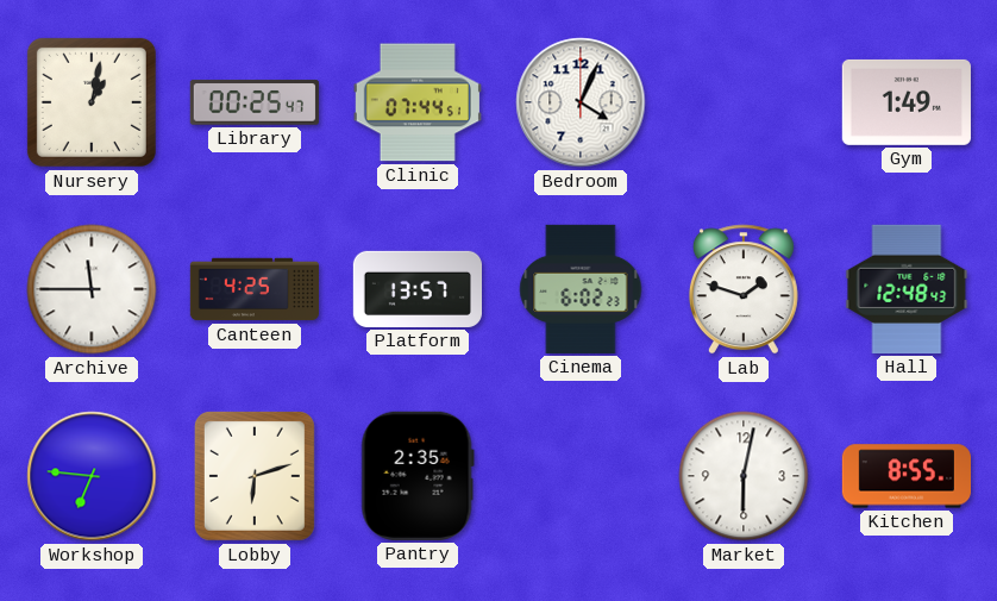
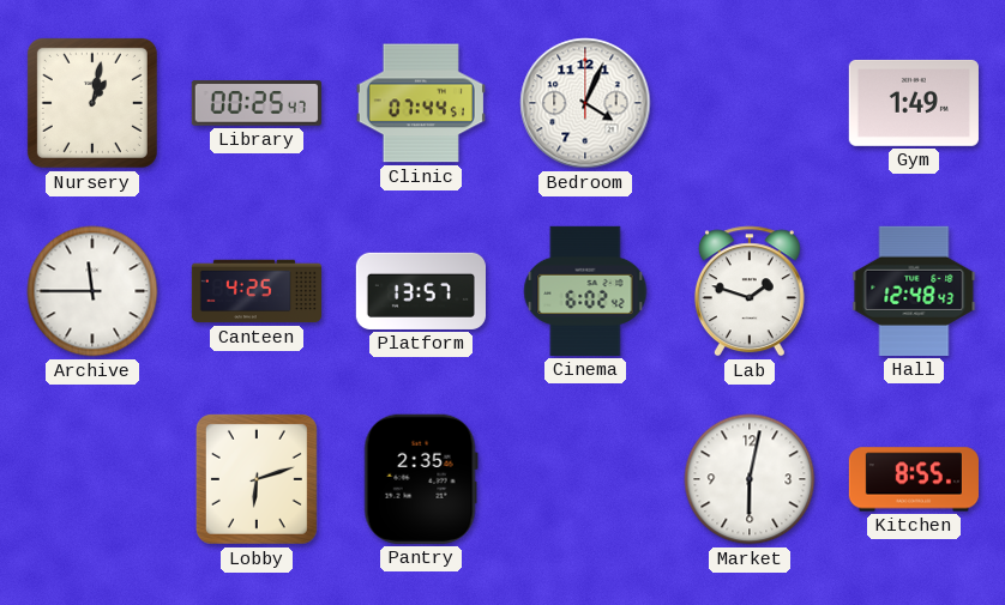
Cinema: 6:02:23 -> 6:02:42
Workshop: 6:46 -> none
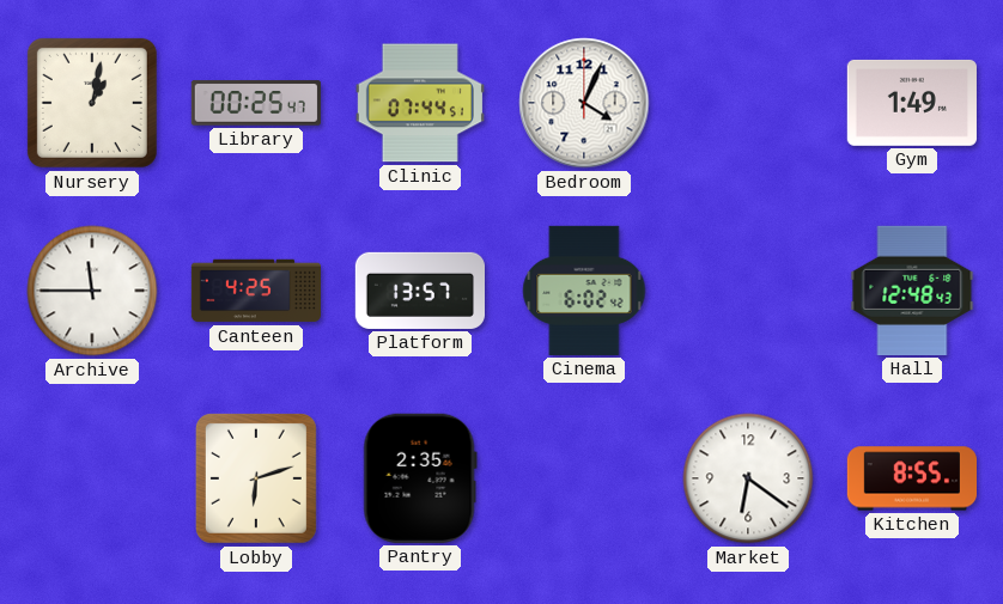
Lab: 1:48 -> none
Market: 6:02 -> 6:21
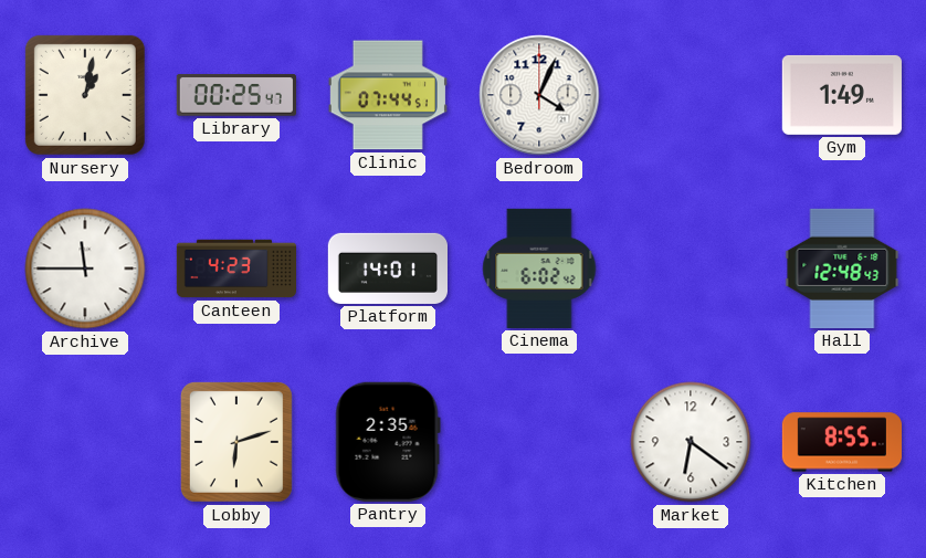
Canteen: 4:25 -> 4:23
Platform: 13:57 -> 14:01
